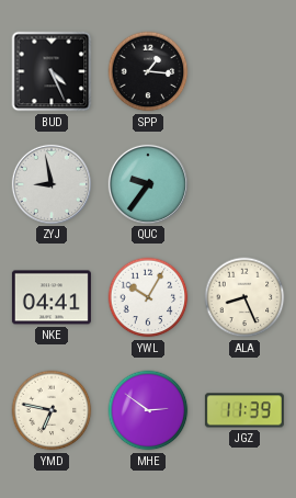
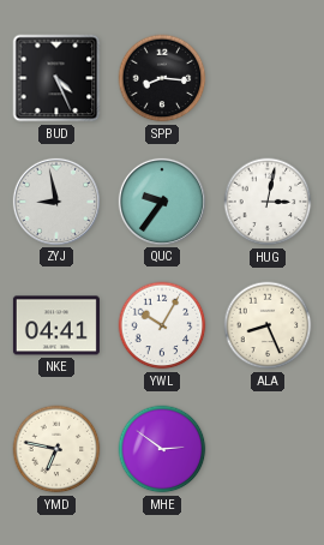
SPP: 1:16 -> 8:16
HUG: none -> 3:02
JGZ: 11:39 -> none
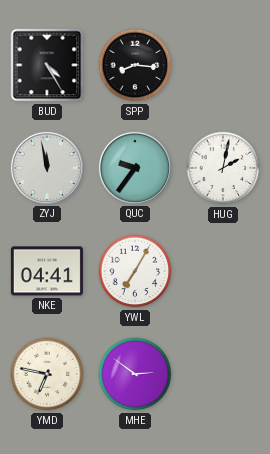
BUD: 4:26 -> 4:25
ZYJ: 8:58 -> 11:58
HUG: 3:02 -> 2:02
YWL: 10:05 -> 7:05
ALA: 8:26 -> none
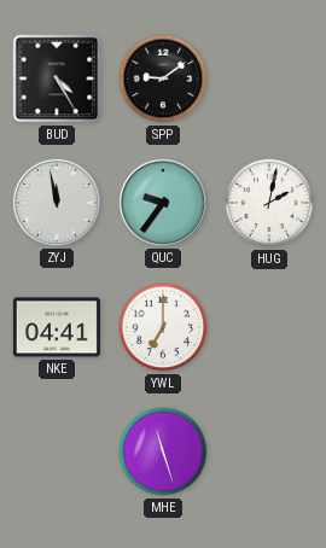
SPP: 8:16 -> 9:09
YWL: 7:05 -> 7:00
YMD: 6:47 -> none
MHE: 2:51 -> 11:27
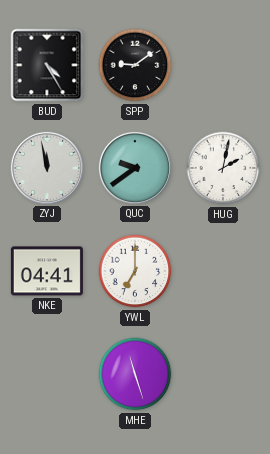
QUC: 9:36 -> 9:39
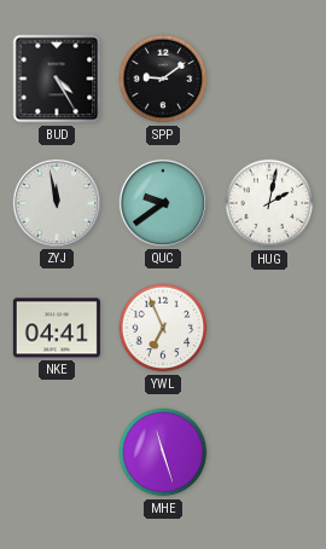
YWL: 7:00 -> 6:56
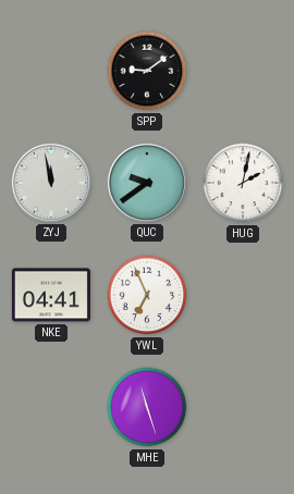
BUD: 4:25 -> none
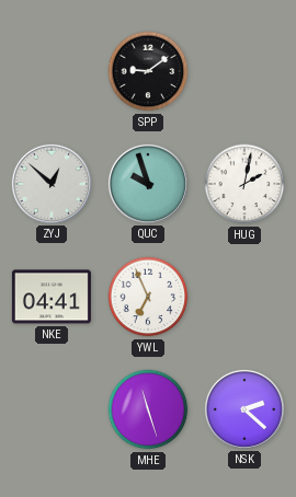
ZYJ: 11:58 -> 12:52
QUC: 9:39 -> 9:57
NSK: none -> 2:22
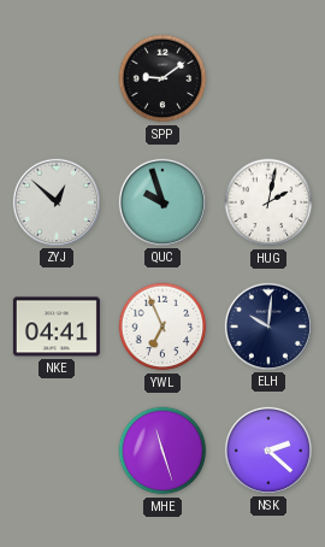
ELH: none -> 10:01
